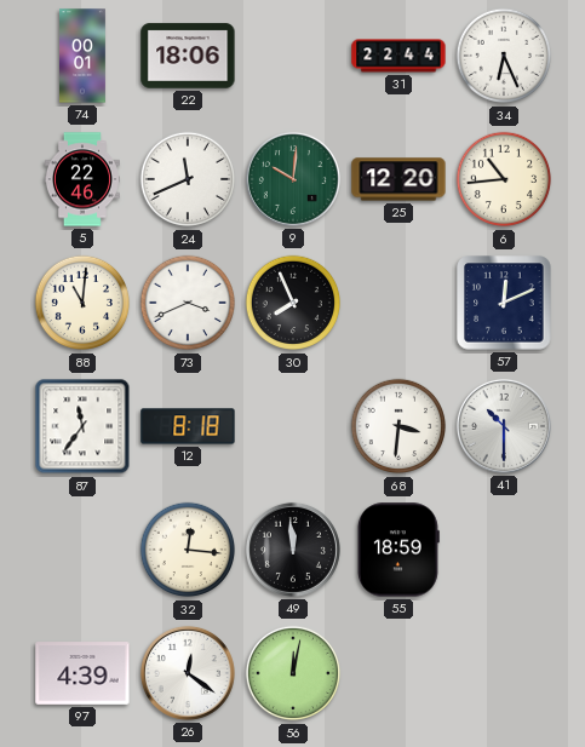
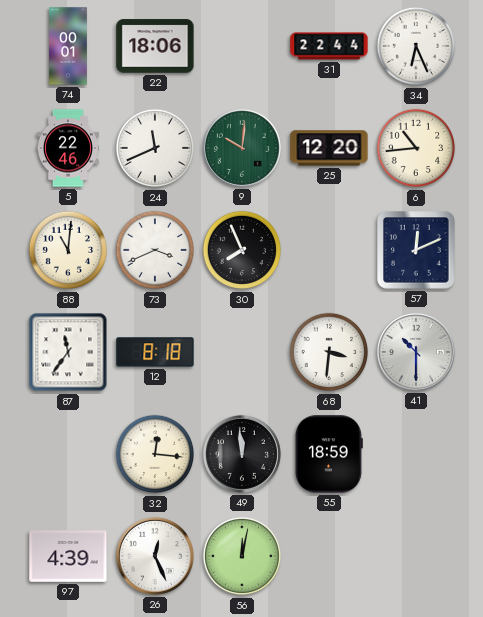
26: 12:21 -> 12:26
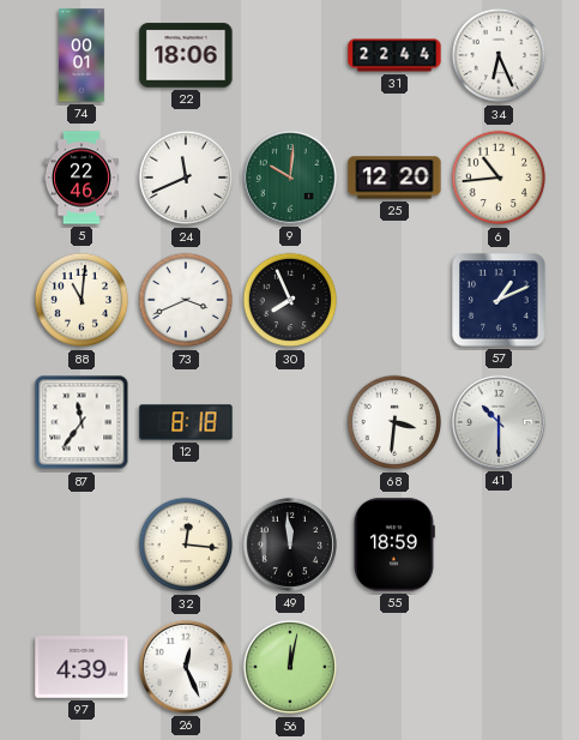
57: 12:11 -> 1:11
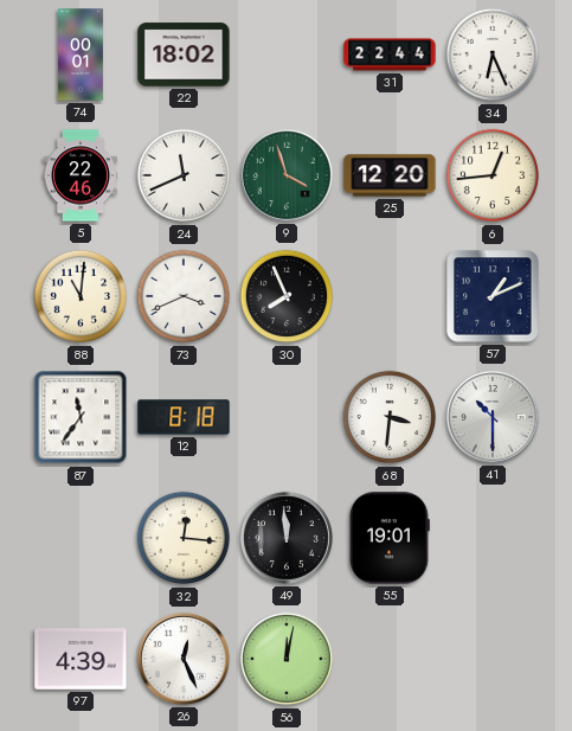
22: 18:06 -> 18:02
9: 10:01 -> 3:57
6: 10:44 -> 12:44
55: 18:59 -> 19:01
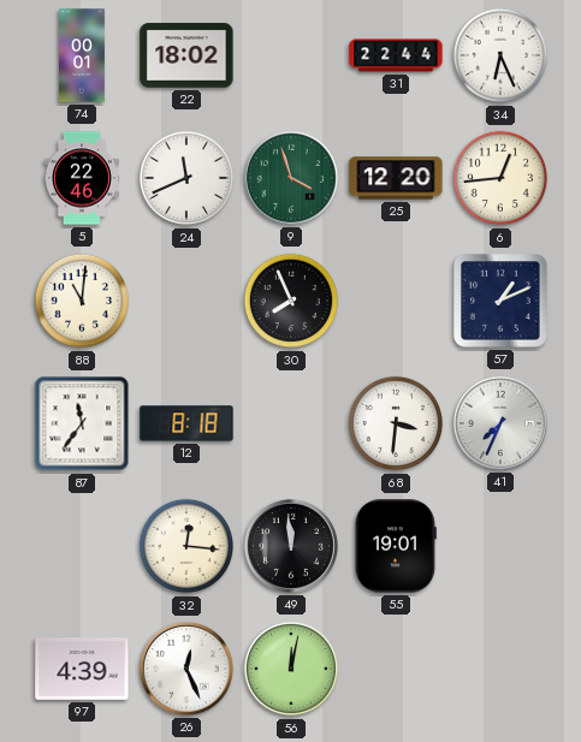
73: 3:41 -> none
41: 10:30 -> 7:34
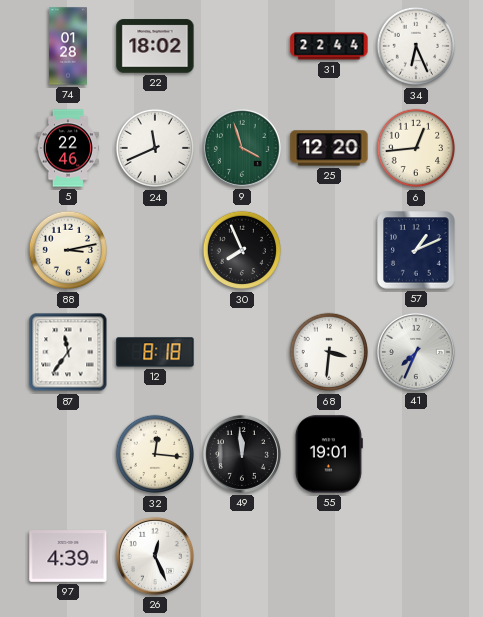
74: 00:01 -> 01:28
88: 11:01 -> 3:13
56: 12:02 -> none
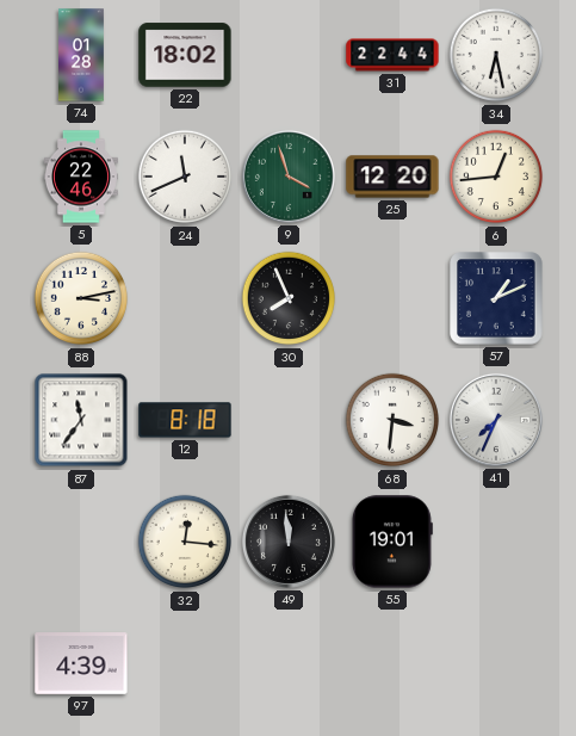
34: 6:26 -> 6:28
26: 12:26 -> none
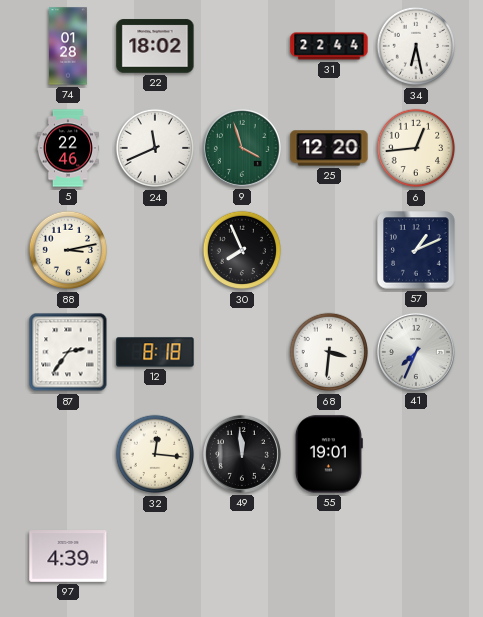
87: 11:36 -> 2:36
